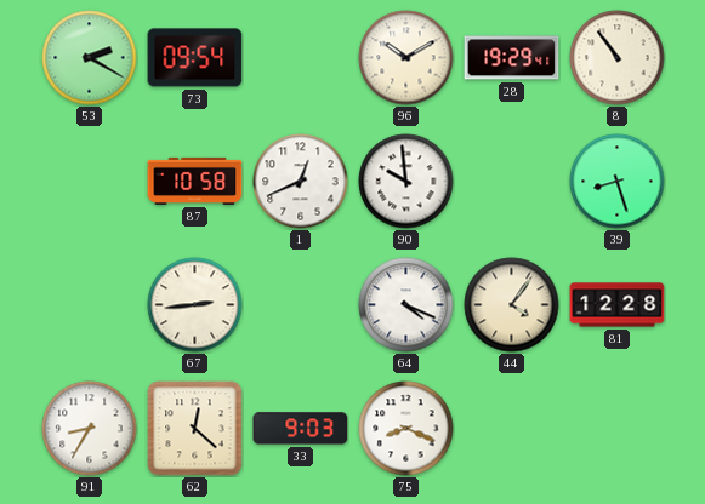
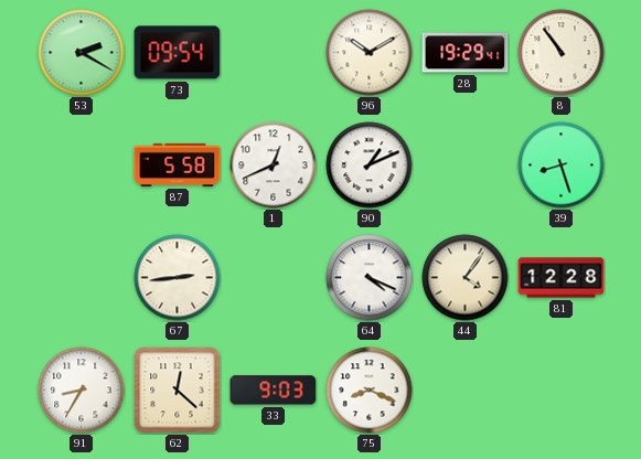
87: 10:58 -> 5:58
90: 9:59 -> 1:11
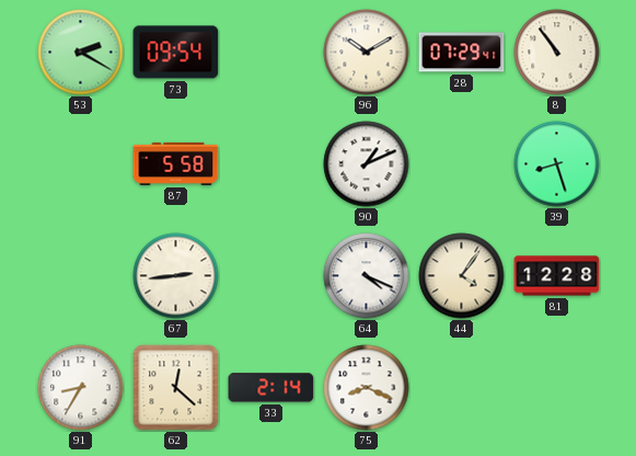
28: 19:29 -> 07:29
1: 12:41 -> none
33: 9:03 -> 2:14
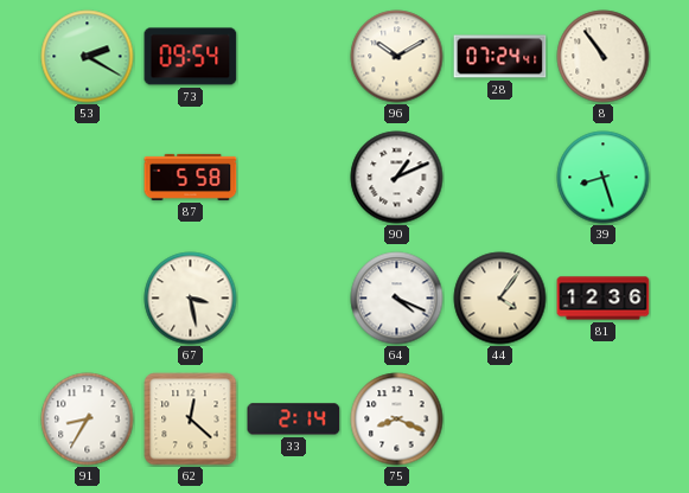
28: 07:29 -> 07:24
67: 2:44 -> 3:28
81: 12:28 -> 12:36
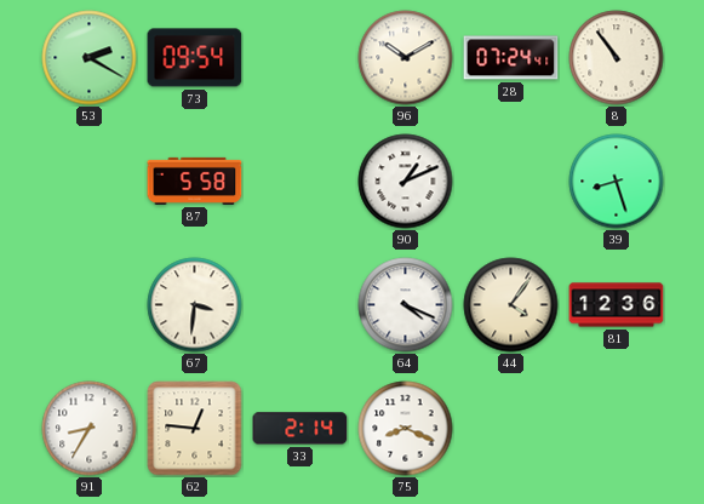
67: 3:28 -> 3:31
62: 12:22 -> 12:46
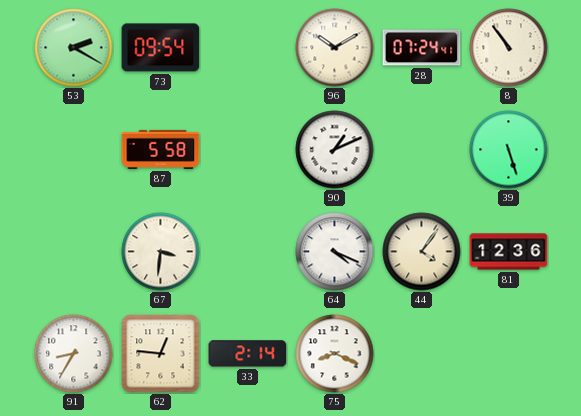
39: 8:27 -> 5:27
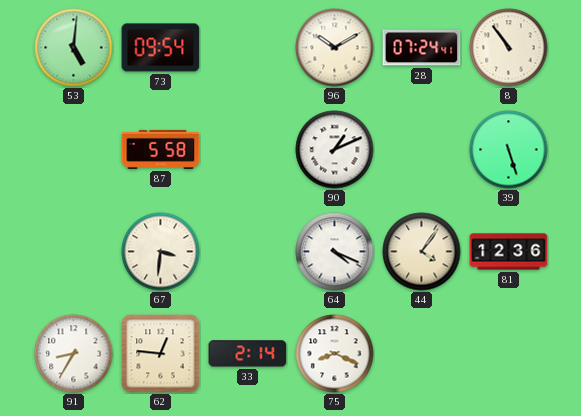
53: 2:20 -> 5:01
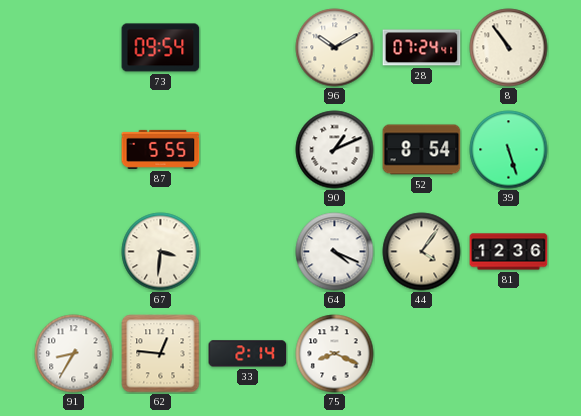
53: 5:01 -> none
87: 5:58 -> 5:55
52: none -> 8:54
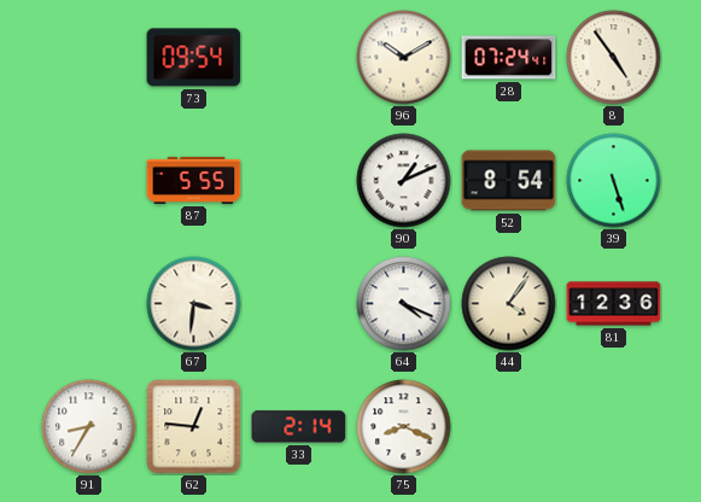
8: 10:54 -> 4:54
